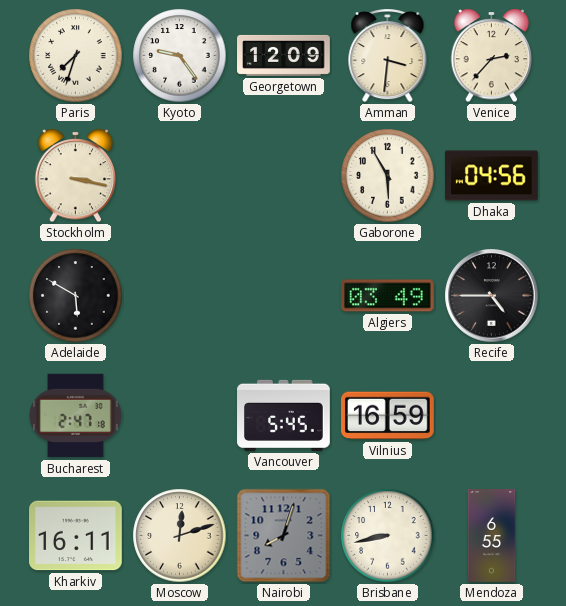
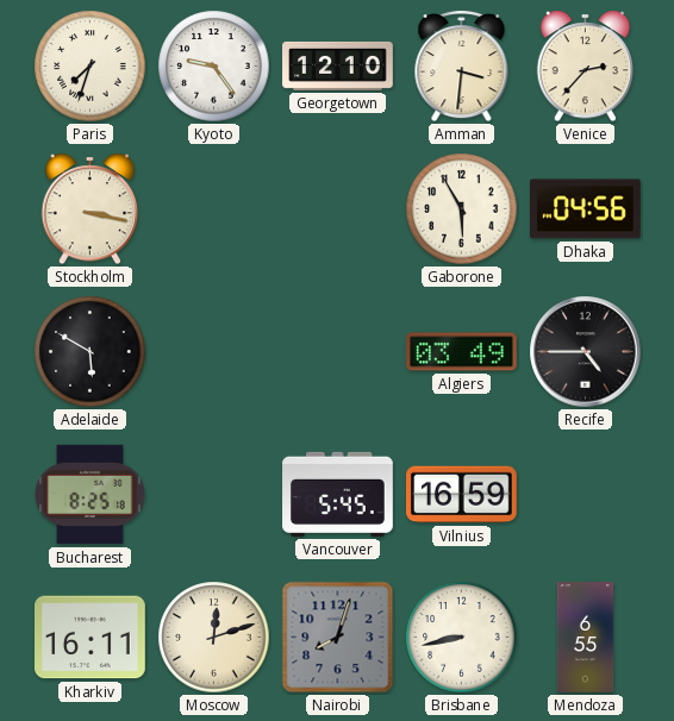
Georgetown: 12:09 -> 12:10
Bucharest: 2:47 -> 8:25
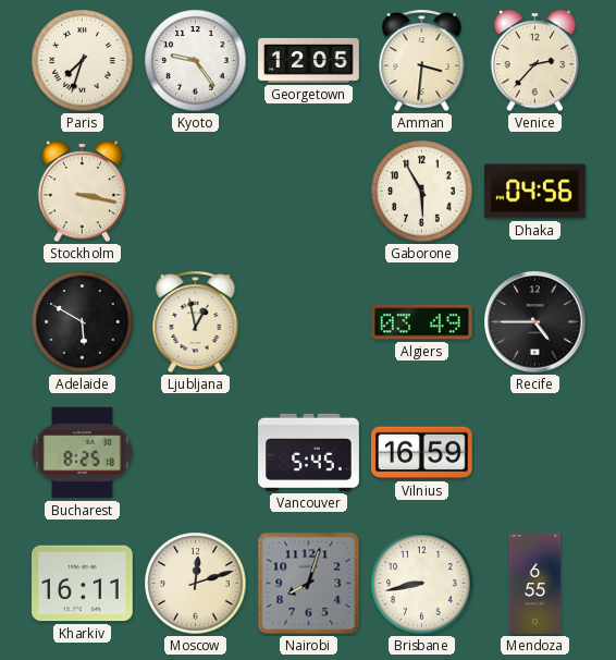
Georgetown: 12:10 -> 12:05
Ljubljana: none -> 12:58
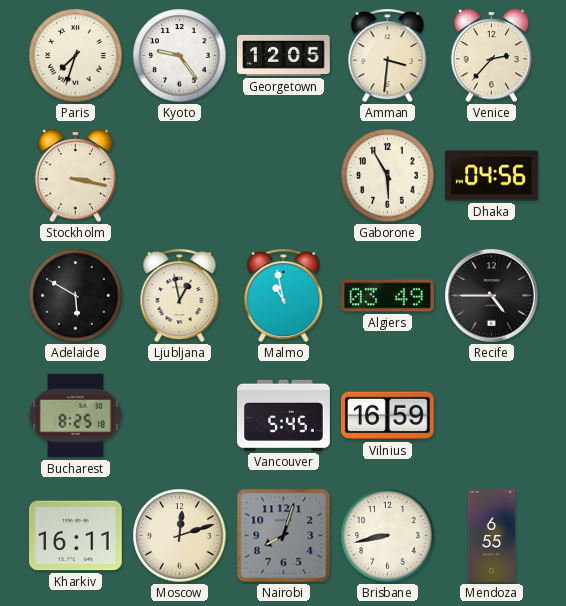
Malmo: none -> 10:58
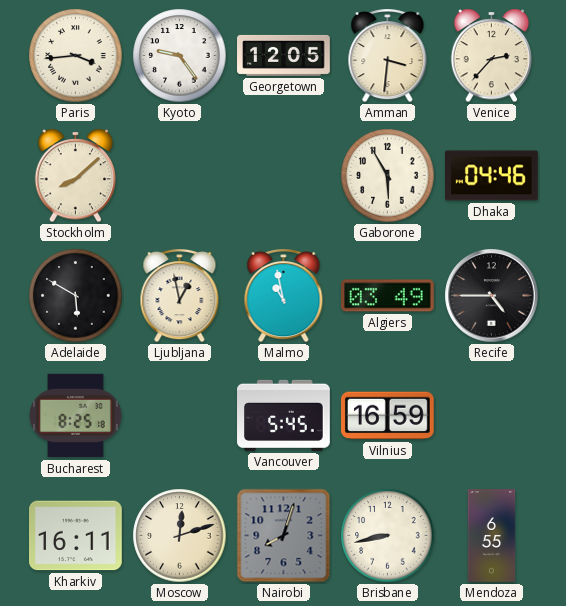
Paris: 7:33 -> 3:44
Stockholm: 3:17 -> 8:08
Dhaka: 04:56 -> 04:46
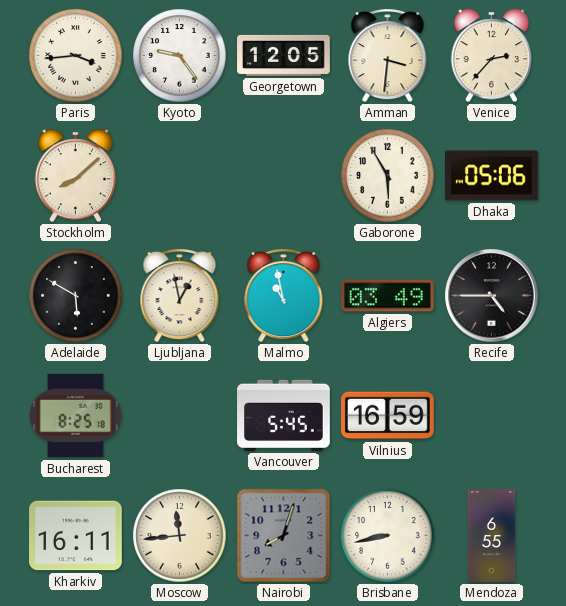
Dhaka: 04:46 -> 05:06
Moscow: 12:12 -> 11:44
